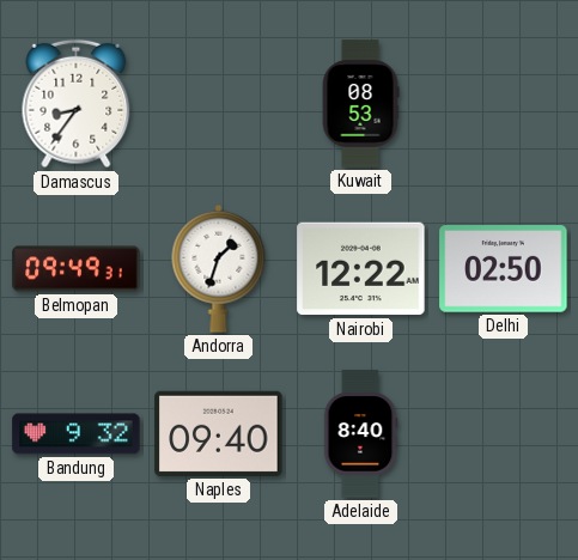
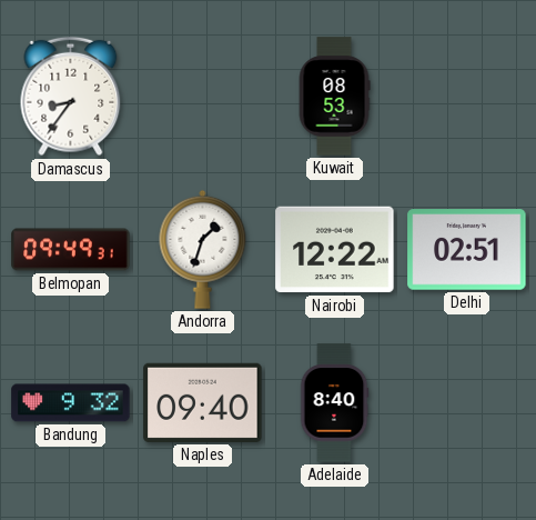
Delhi: 02:50 -> 02:51
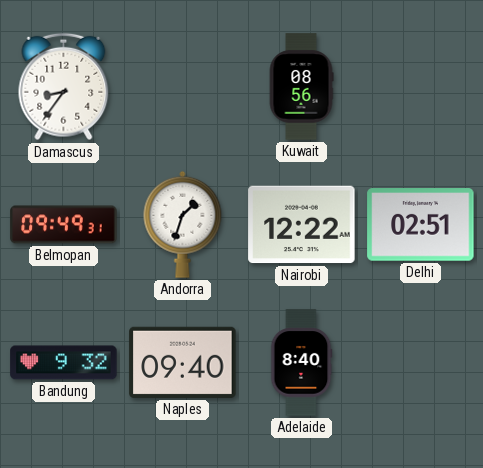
Kuwait: 08:53 -> 08:56
